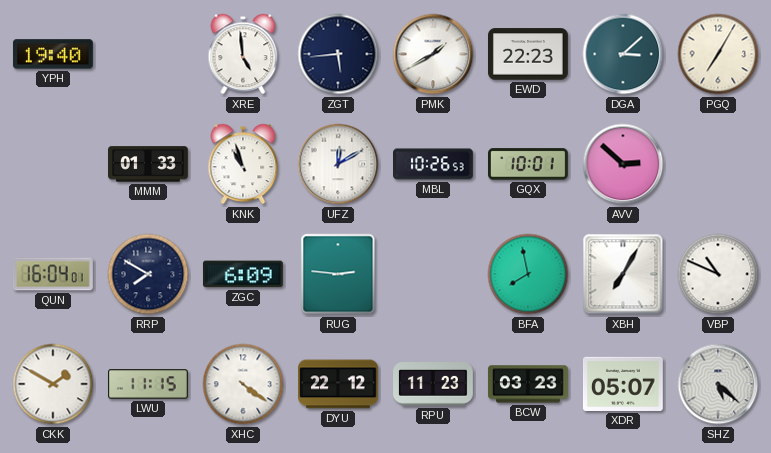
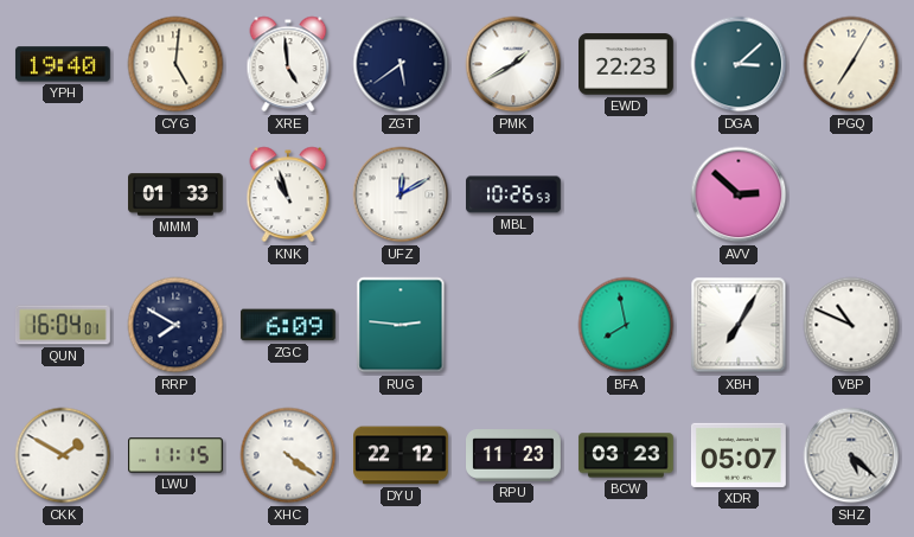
CYG: none -> 5:01
ZGT: 5:44 -> 5:39
GQX: 10:01 -> none
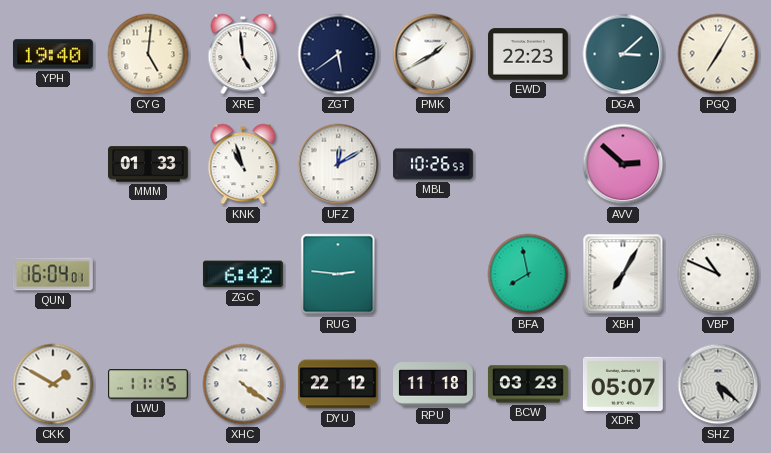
RRP: 7:50 -> none
ZGC: 6:09 -> 6:42
RPU: 11:23 -> 11:18
